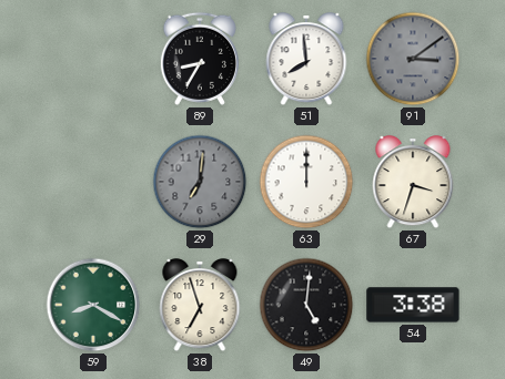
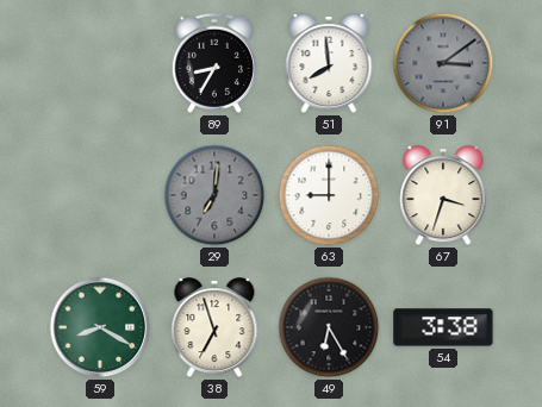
63: 12:00 -> 9:00
49: 5:01 -> 6:25
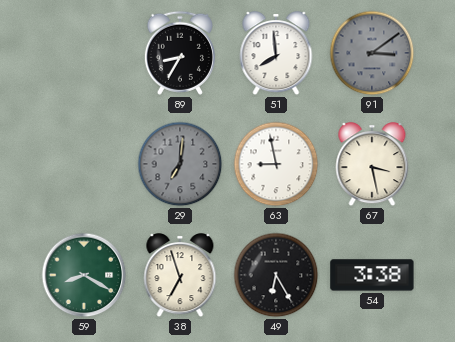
63: 9:00 -> 8:58
67: 3:33 -> 3:28
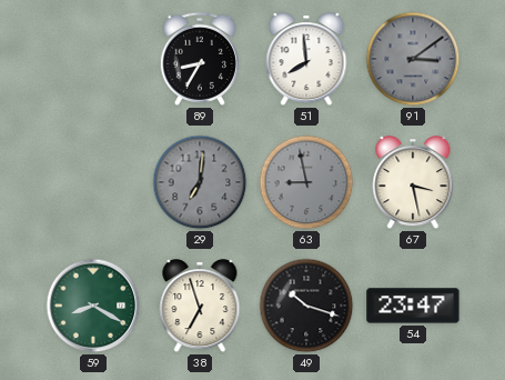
63 dial: white -> grey
49: 6:25 -> 10:18
54: 3:38 -> 23:47
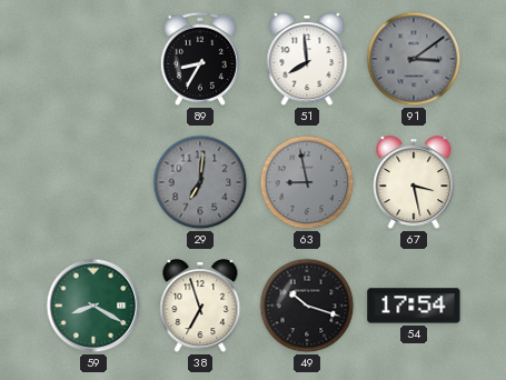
54: 23:47 -> 17:54
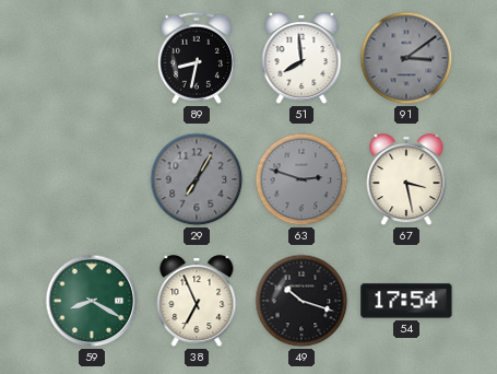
89: 8:35 -> 8:32
29: 7:01 -> 7:05
63: 8:58 -> 2:48
38: 6:57 -> 6:56
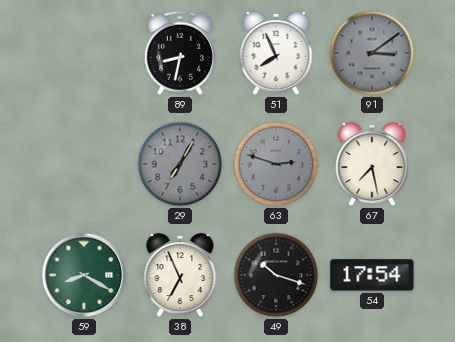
51: 7:59 -> 7:56
67: 3:28 -> 7:28
